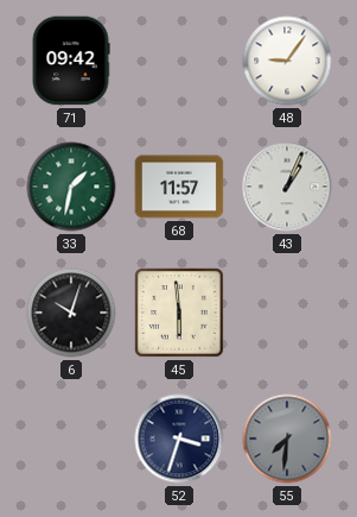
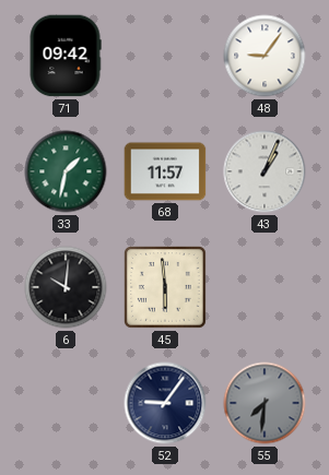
6: 10:03 -> 10:01
52: 3:33 -> 9:06
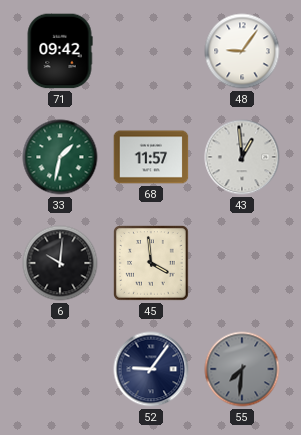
43: 1:04 -> 12:59
45: 5:59 -> 3:59
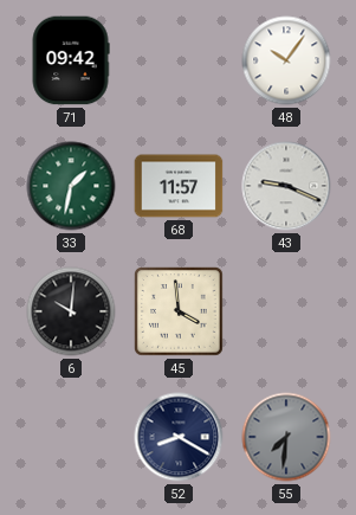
48: 9:06 -> 10:06
43: 12:59 -> 9:19
52: 9:06 -> 8:20
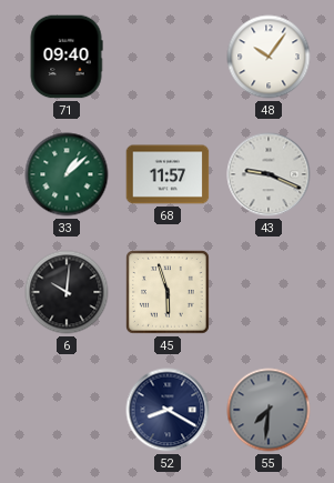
71: 09:42 -> 09:40
33: 1:32 -> 1:08
45: 3:59 -> 5:57
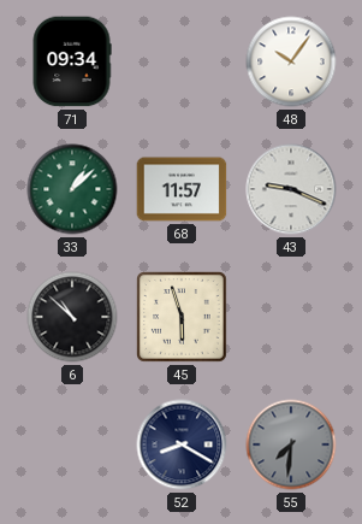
71: 09:40 -> 09:34
6: 10:01 -> 10:52
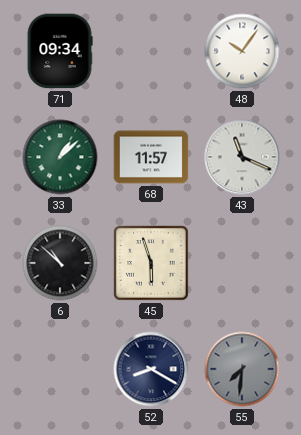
43: 9:19 -> 11:19
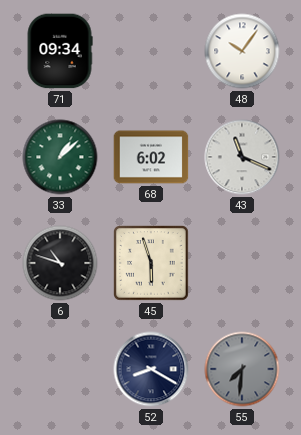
68: 11:57 -> 6:02
6: 10:52 -> 10:48
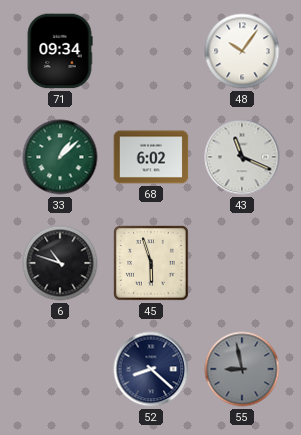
52: 8:20 -> 8:22
55: 7:31 -> 8:58
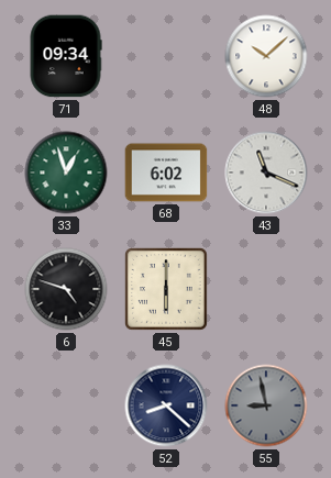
48: 10:06 -> 10:08
33: 1:08 -> 12:57
6: 10:48 -> 4:48
45: 5:57 -> 6:00
